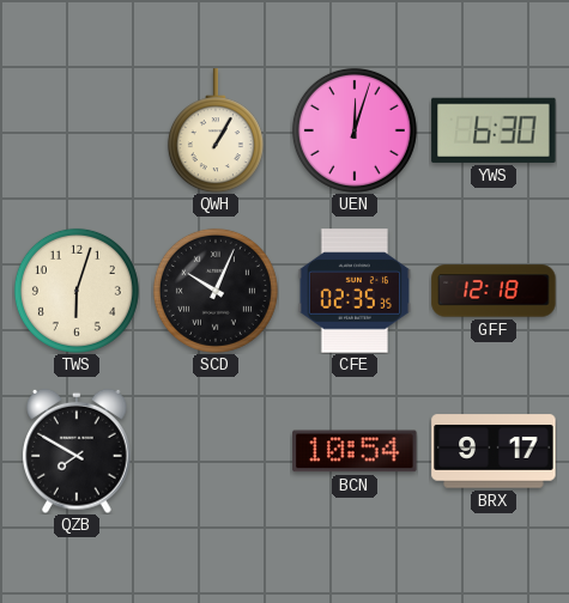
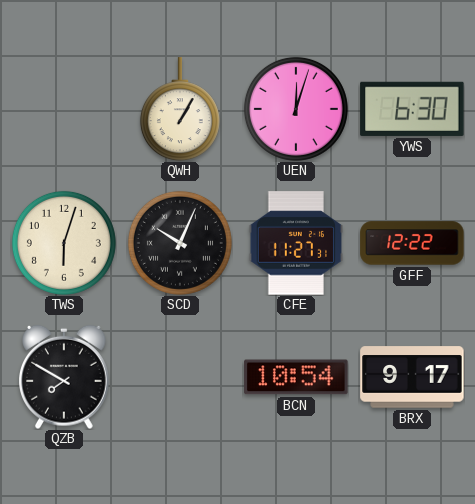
CFE: 02:35 -> 11:27
GFF: 12:18 -> 12:22
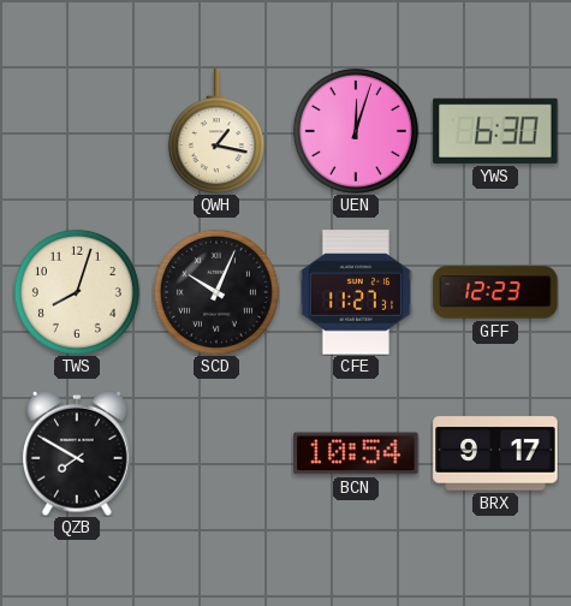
QWH: 1:05 -> 1:17
TWS: 6:03 -> 8:03
GFF: 12:22 -> 12:23
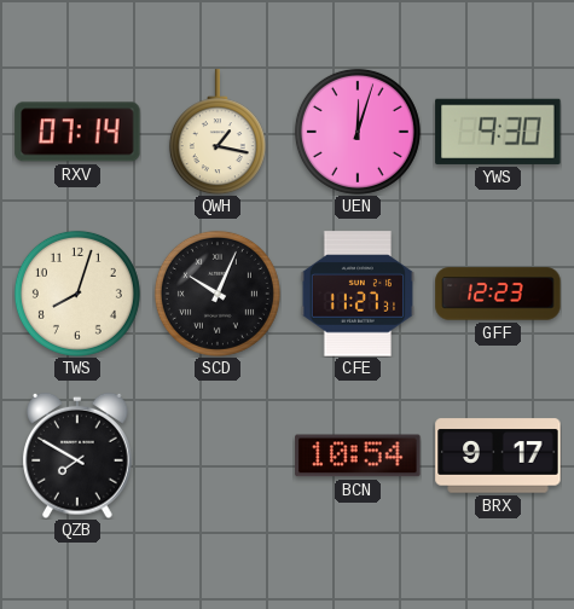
RXV: none -> 07:14
YWS: 6:30 -> 9:30
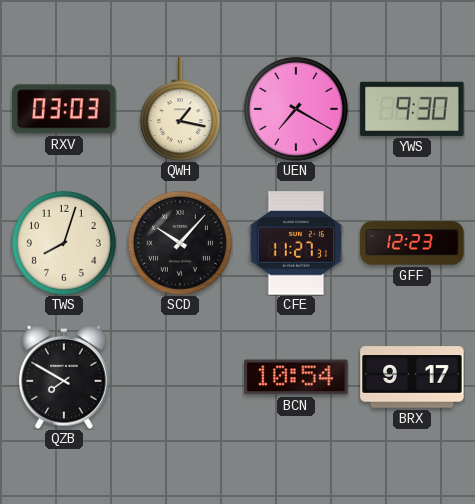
RXV: 07:14 -> 03:03
UEN: 12:03 -> 7:20
SCD: 10:04 -> 10:07
